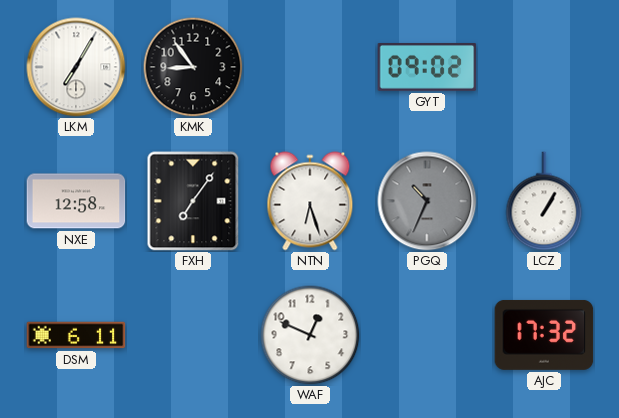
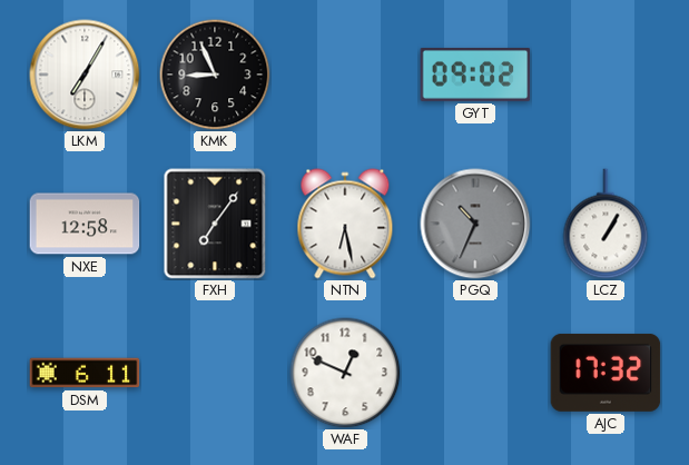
KMK: 8:54 -> 8:56
NTN: 6:27 -> 6:28
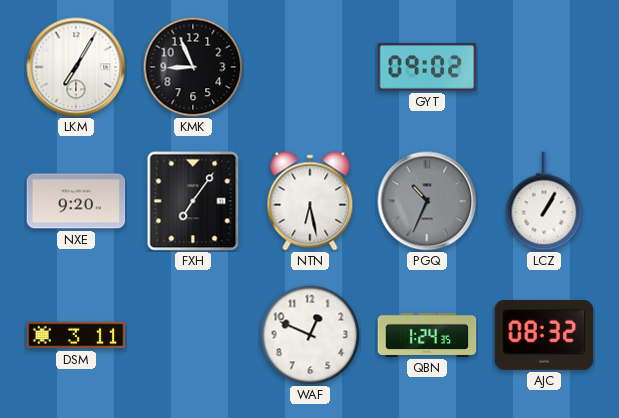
NXE: 12:58 -> 9:20
DSM: 6:11 -> 3:11
QBN: none -> 1:24
AJC: 17:32 -> 08:32
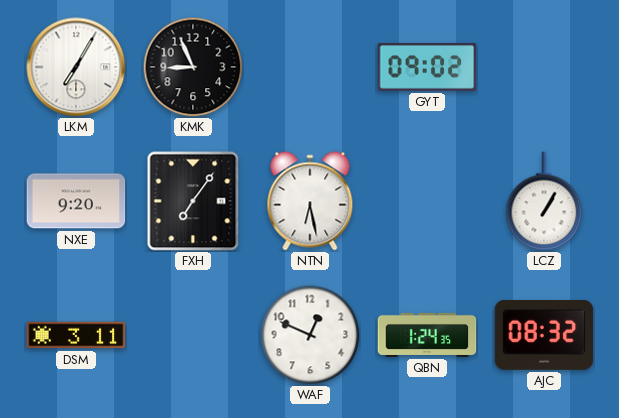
PGQ: 10:34 -> none
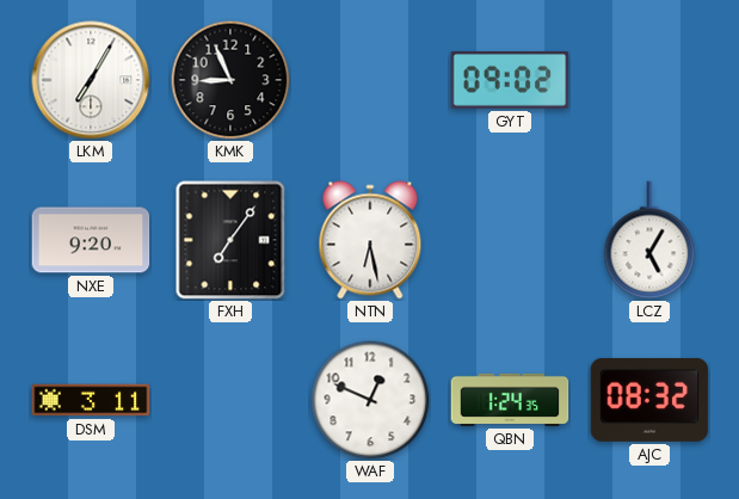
LCZ: 1:05 -> 5:05
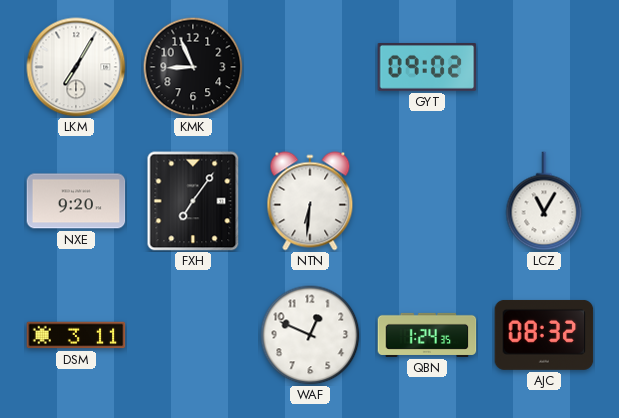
NTN: 6:28 -> 6:31
LCZ: 5:05 -> 11:05
